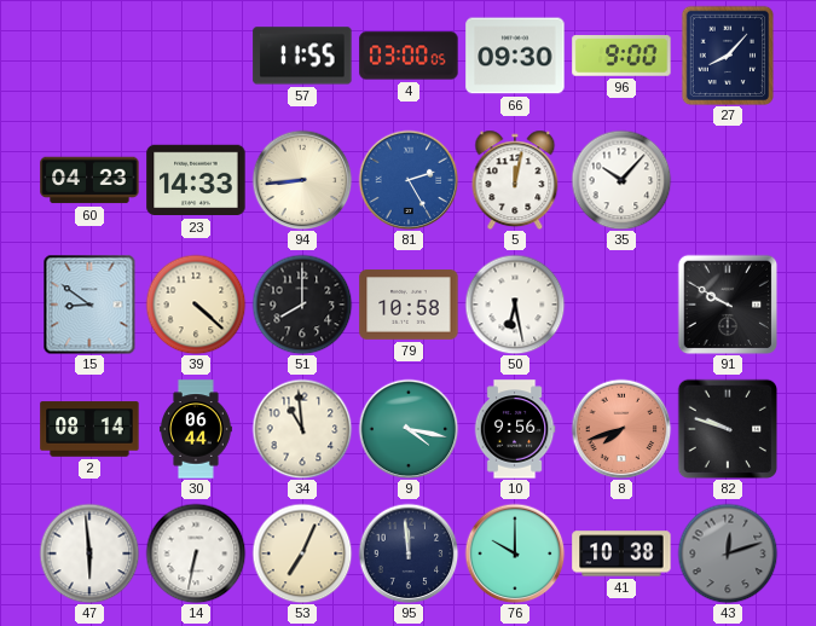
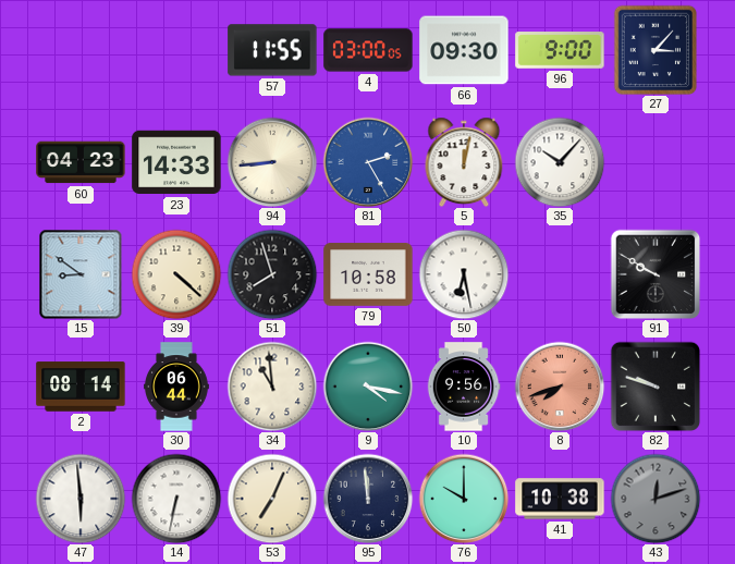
27: 8:07 -> 3:07
51: 8:00 -> 7:57
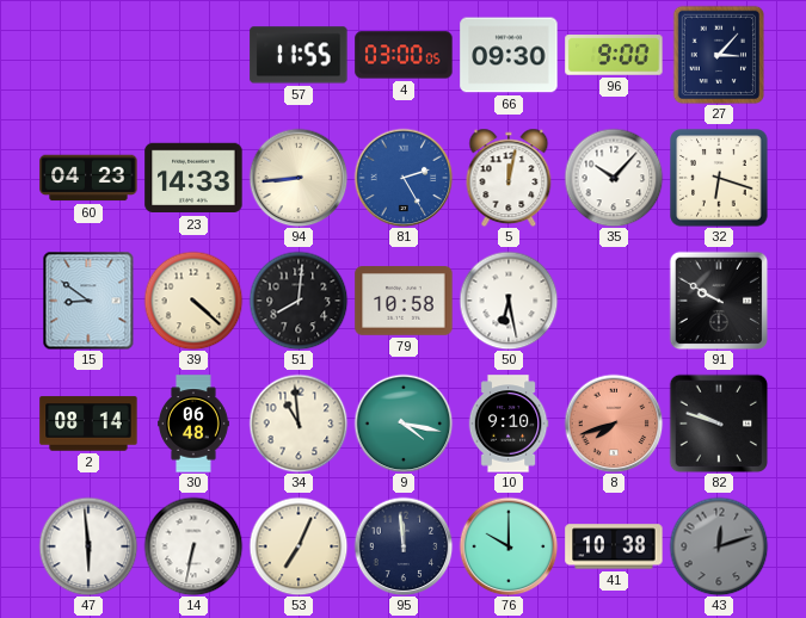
32: none -> 6:18
51: 7:57 -> 8:01
30: 06:44 -> 06:48
10: 9:56 -> 9:10
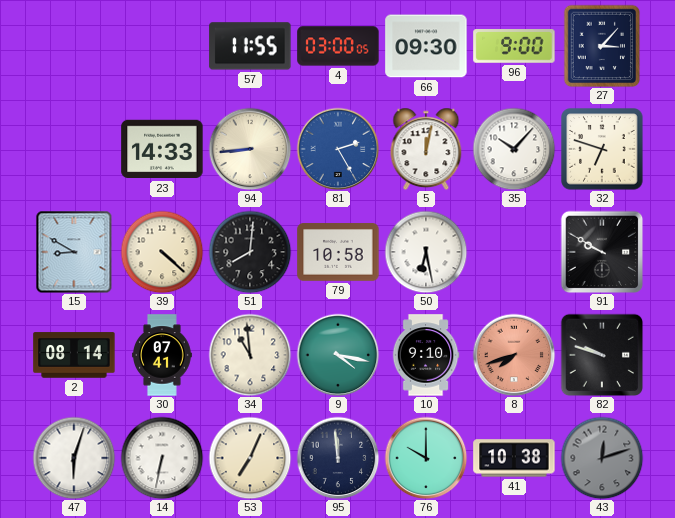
60: 04:23 -> none
32: 6:18 -> 6:48
15: 8:51 -> 8:50
30: 06:48 -> 07:41
47: 5:59 -> 6:03
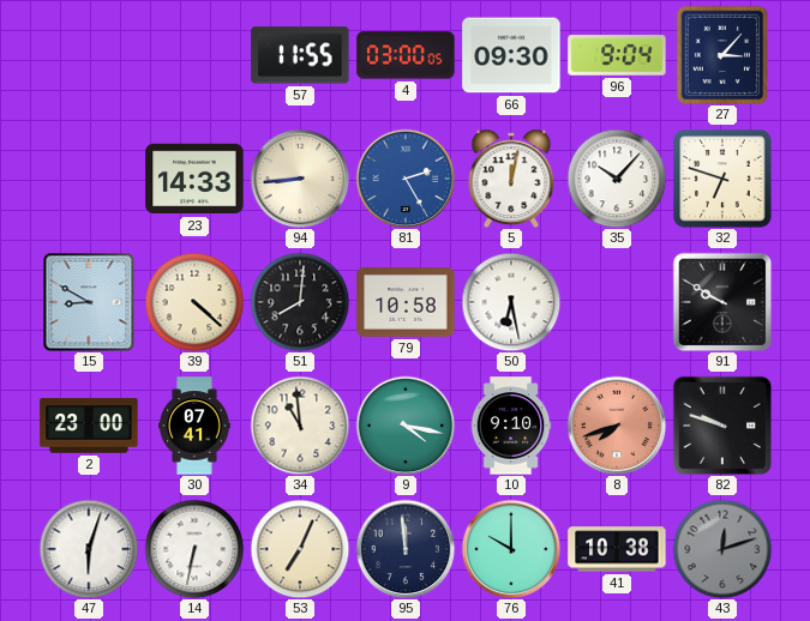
96: 9:00 -> 9:04
2: 08:14 -> 23:00
